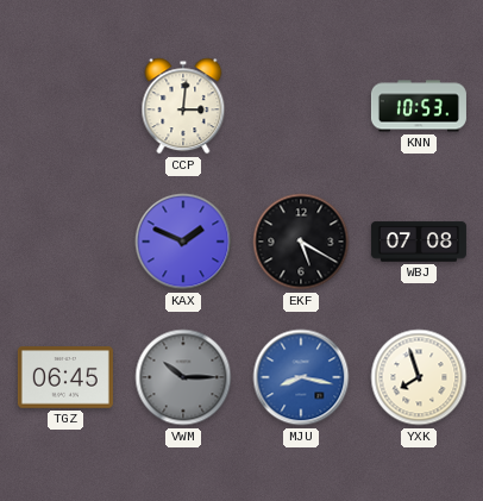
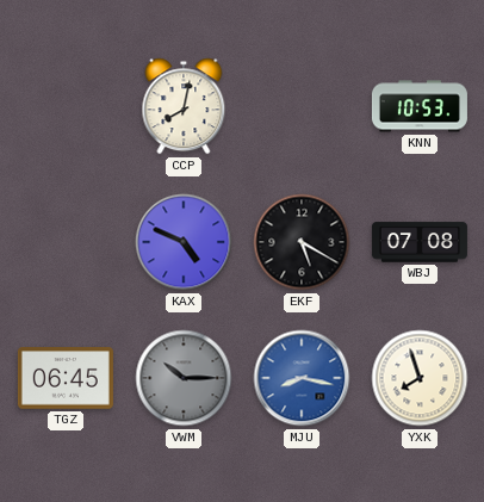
CCP: 3:01 -> 8:02
KAX: 1:49 -> 4:49
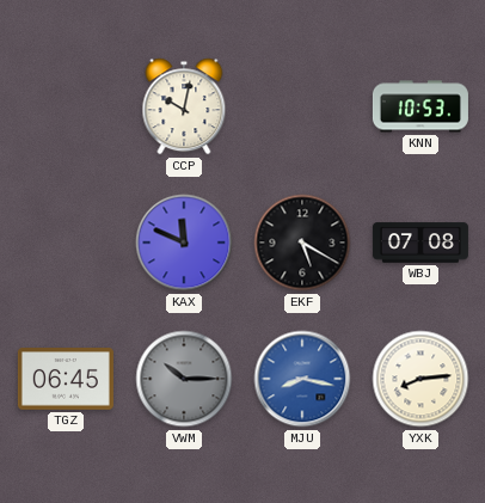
CCP: 8:02 -> 10:02
KAX: 4:49 -> 11:49
YXK: 7:57 -> 8:14
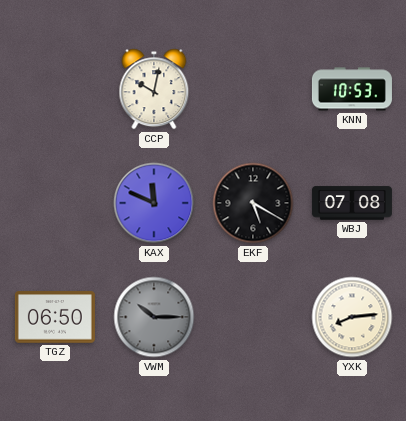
TGZ: 06:45 -> 06:50
MJU: 8:17 -> none
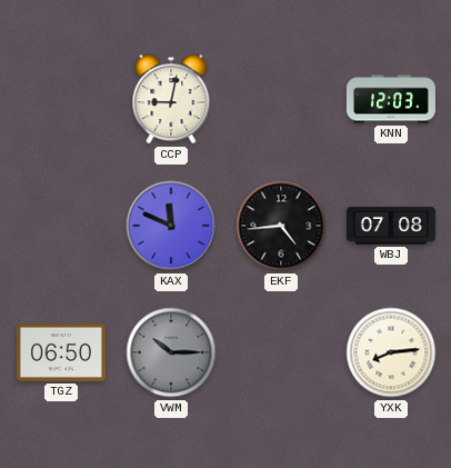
CCP: 10:02 -> 9:02
KNN: 10:53 -> 12:03
EKF: 5:20 -> 4:44
